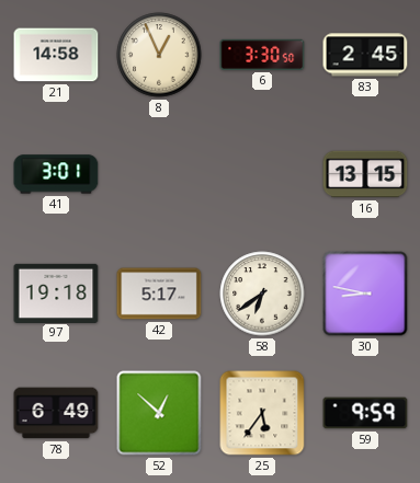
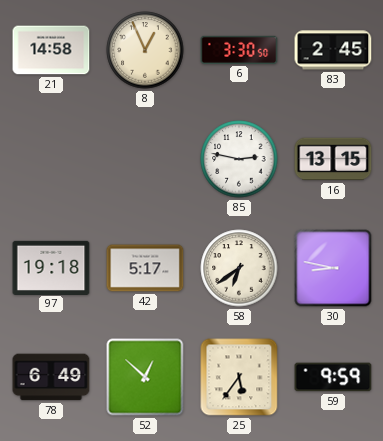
41: 3:01 -> none
85: none -> 2:47
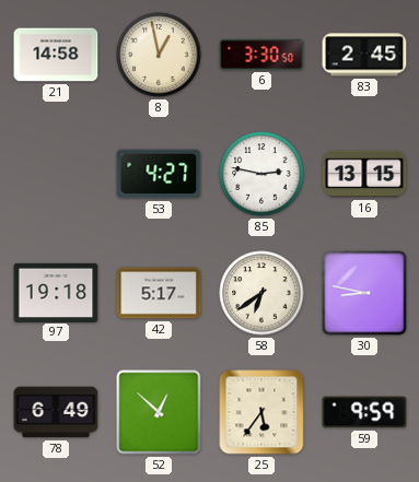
8: 12:56 -> 12:58
53: none -> 4:27
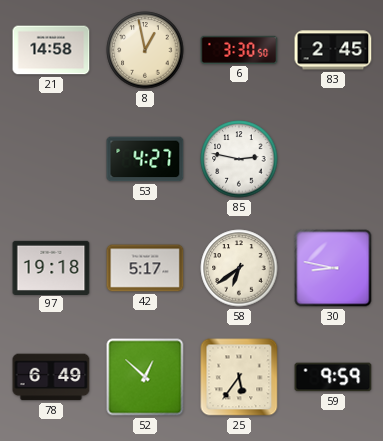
16: 13:15 -> none
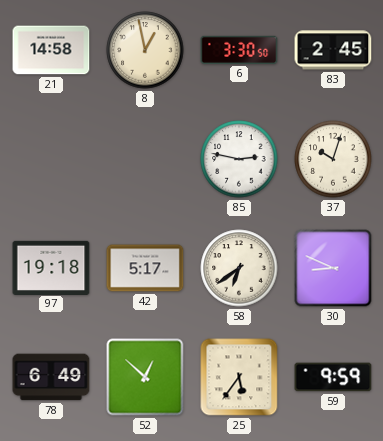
53: 4:27 -> none
37: none -> 10:03
30: 8:47 -> 8:49
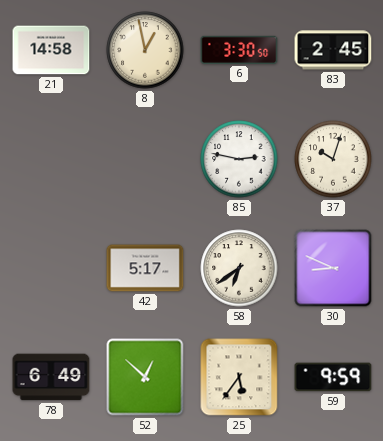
97: 19:18 -> none
